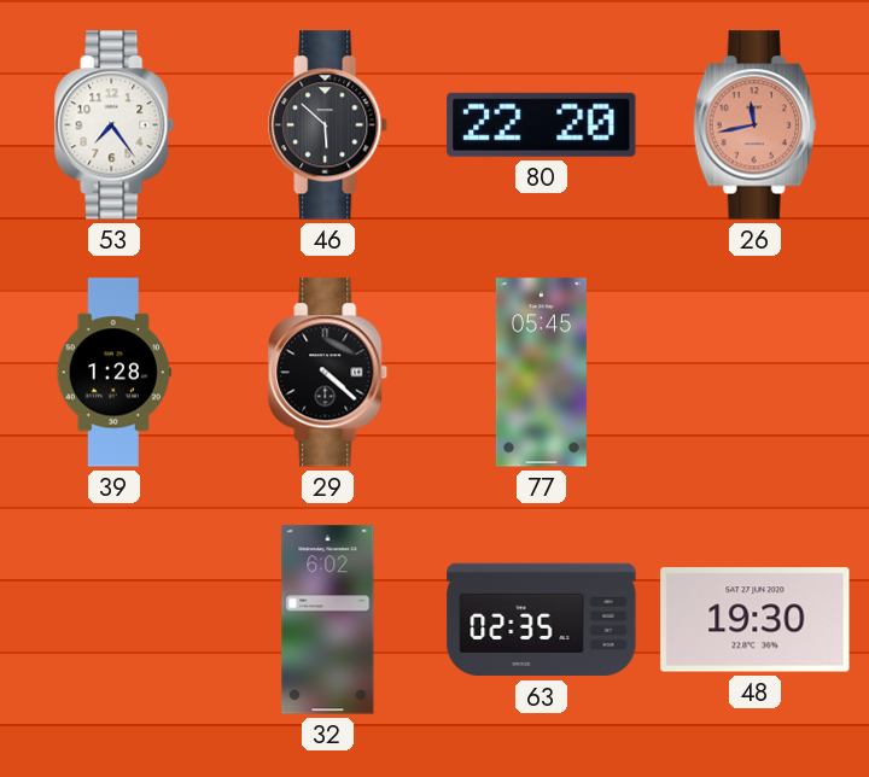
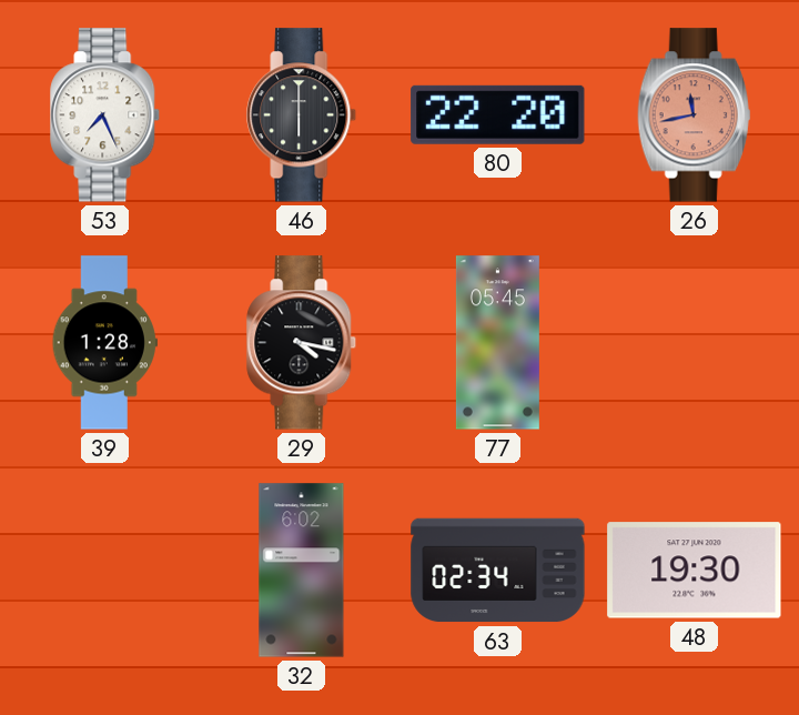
53: 7:24 -> 7:26
46: 5:52 -> 6:00
29: 4:22 -> 4:17
63: 02:35 -> 02:34
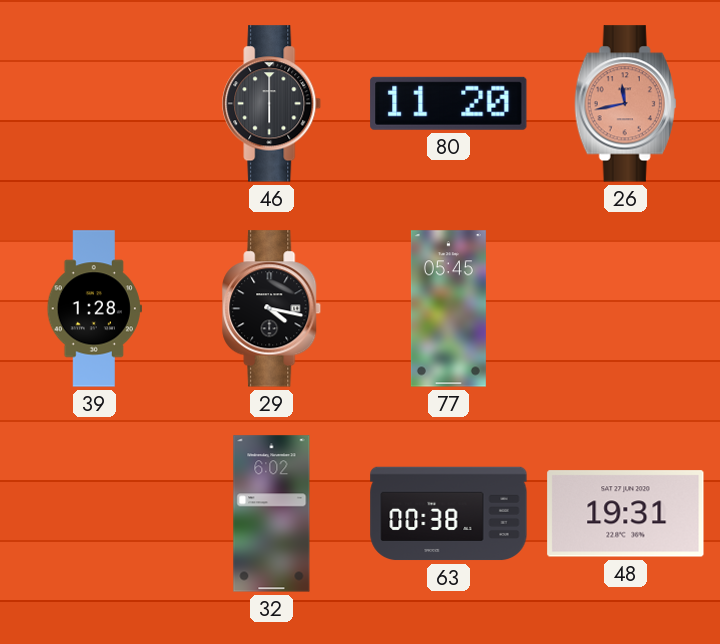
53: 7:26 -> none
80: 22:20 -> 11:20
63: 02:34 -> 00:38
48: 19:30 -> 19:31
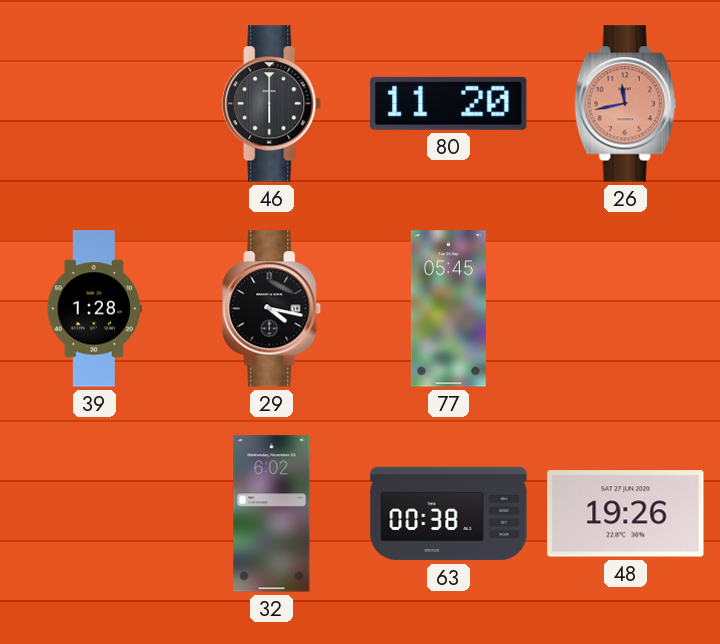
48: 19:31 -> 19:26
